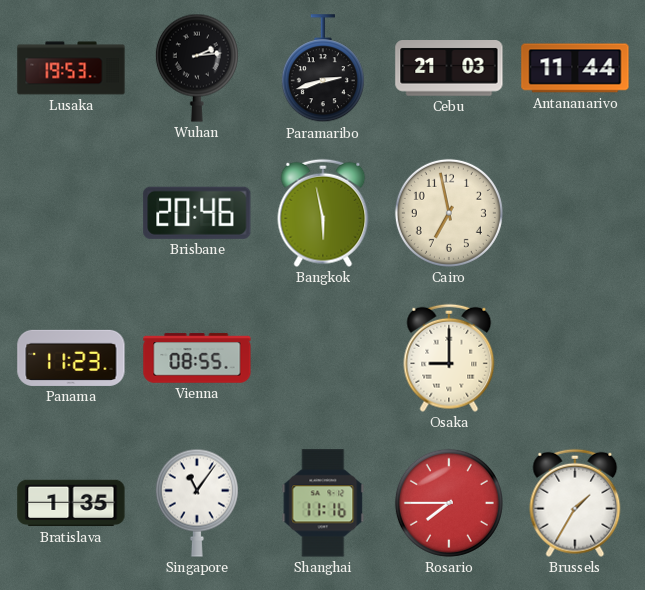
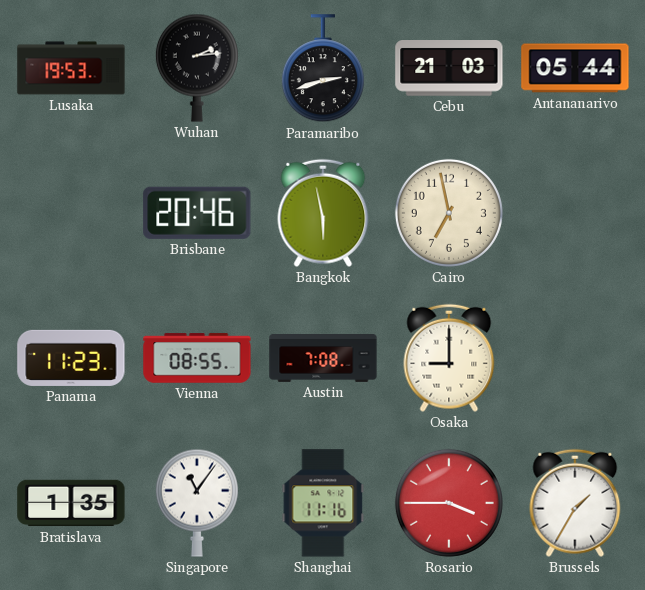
Antananarivo: 11:44 -> 05:44
Austin: none -> 7:08
Rosario: 7:45 -> 3:45
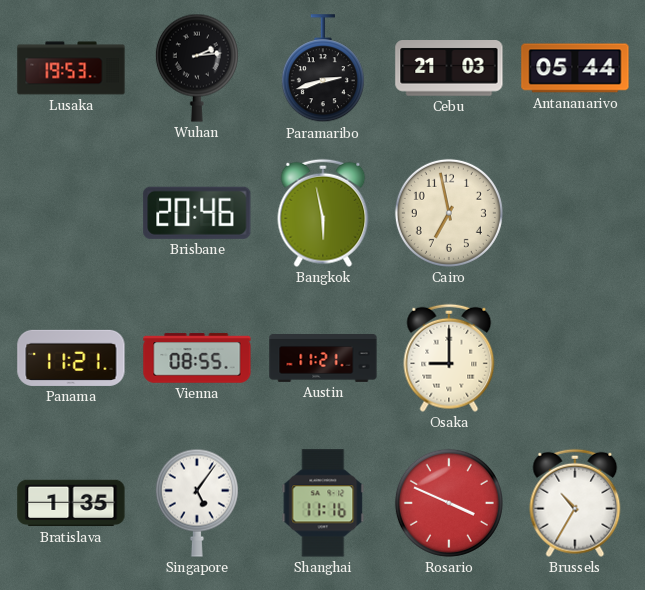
Panama: 11:23 -> 11:21
Austin: 7:08 -> 11:21
Singapore: 11:06 -> 5:06
Rosario: 3:45 -> 3:49
Brussels: 1:35 -> 10:35
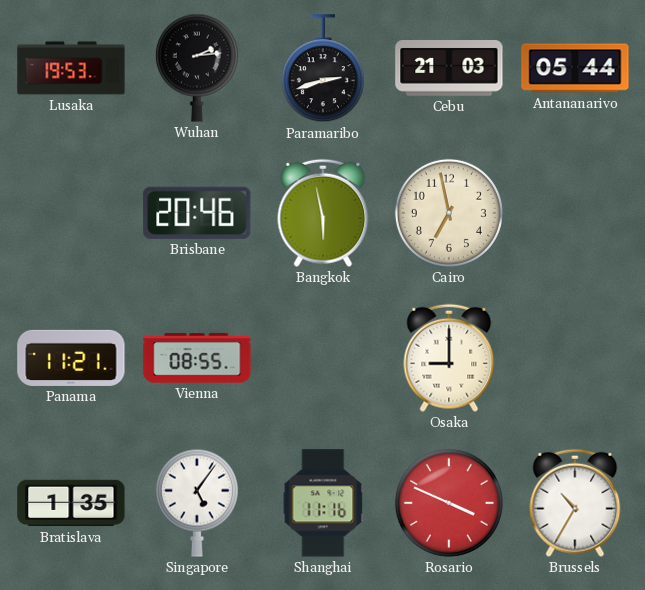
Austin: 11:21 -> none
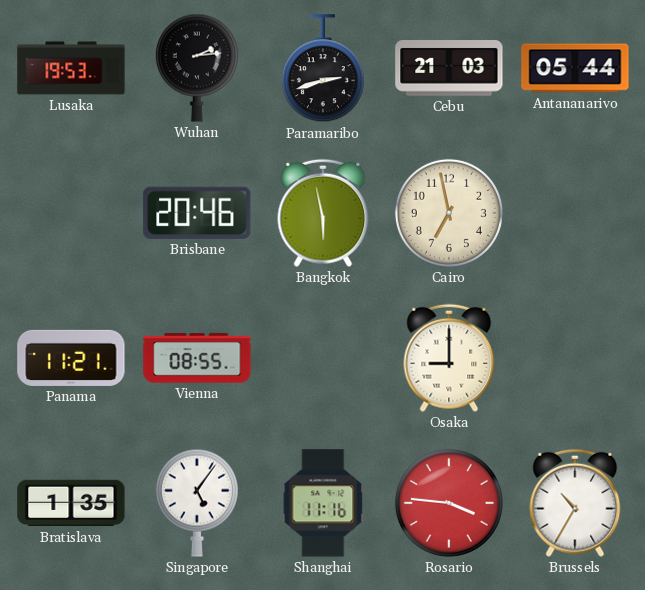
Rosario: 3:49 -> 3:46
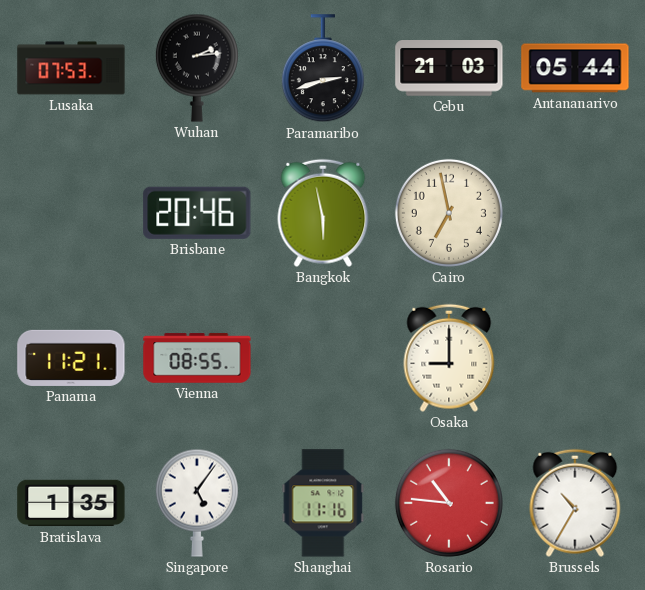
Lusaka: 19:53 -> 07:53
Rosario: 3:46 -> 10:46
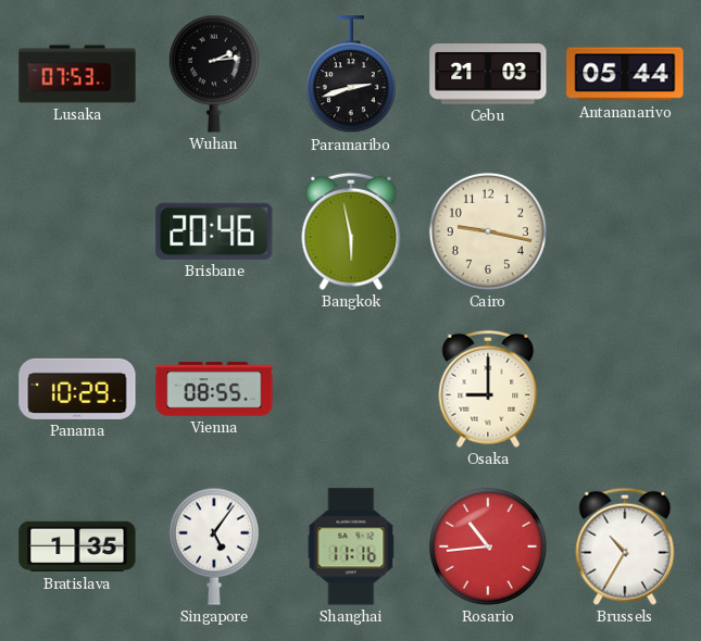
Cairo: 6:58 -> 9:17
Panama: 11:21 -> 10:29
Rosario: 10:46 -> 10:44
